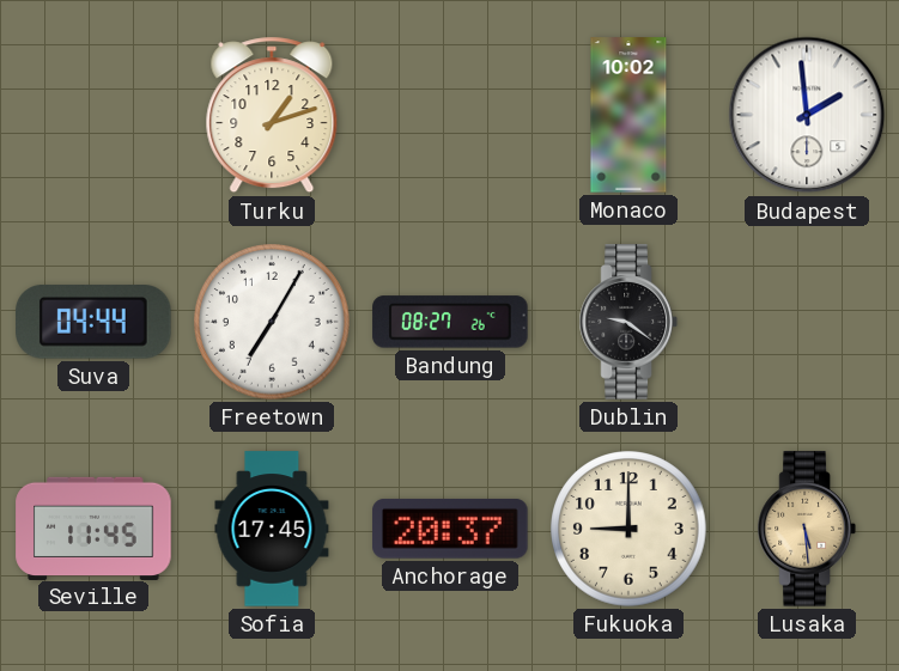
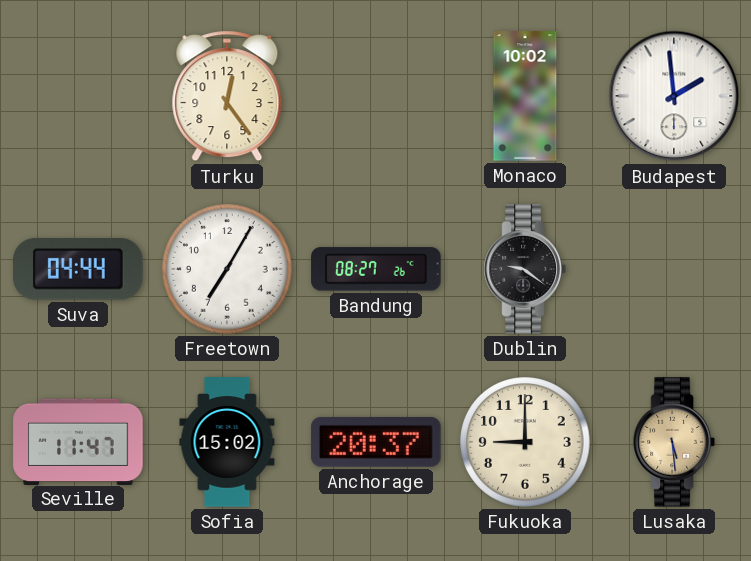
Turku: 1:12 -> 12:24
Seville: 11:45 -> 11:47
Sofia: 17:45 -> 15:02
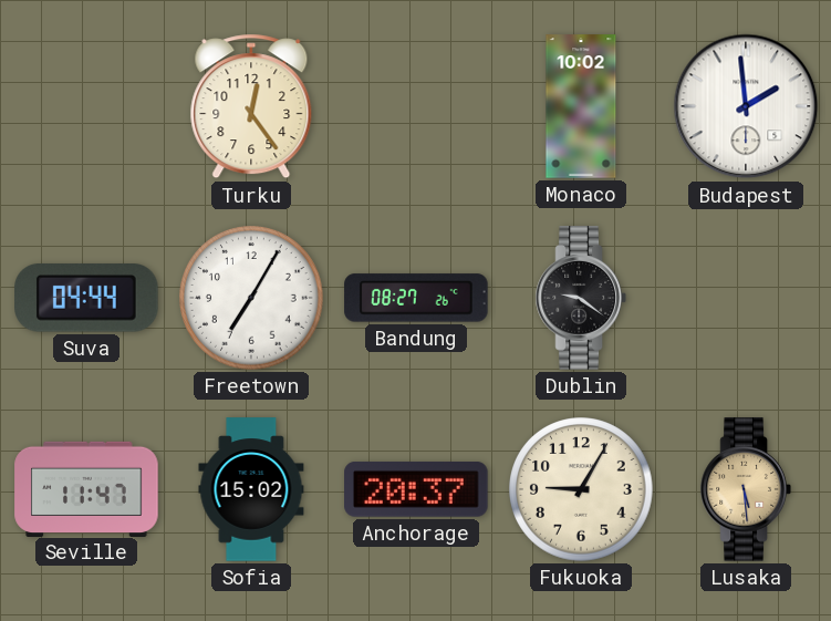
Fukuoka: 9:00 -> 9:05
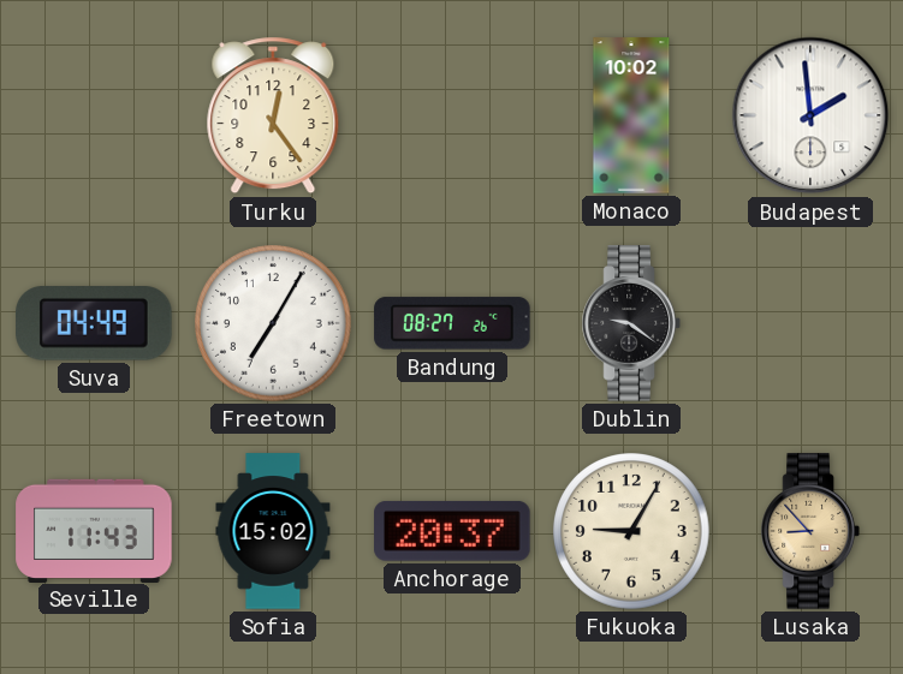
Suva: 04:44 -> 04:49
Seville: 11:47 -> 11:43
Lusaka: 5:29 -> 8:53
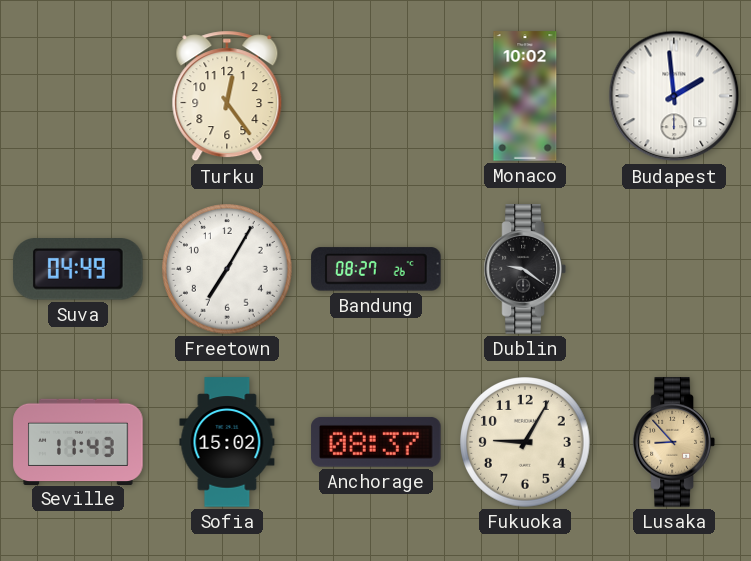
Anchorage: 20:37 -> 08:37
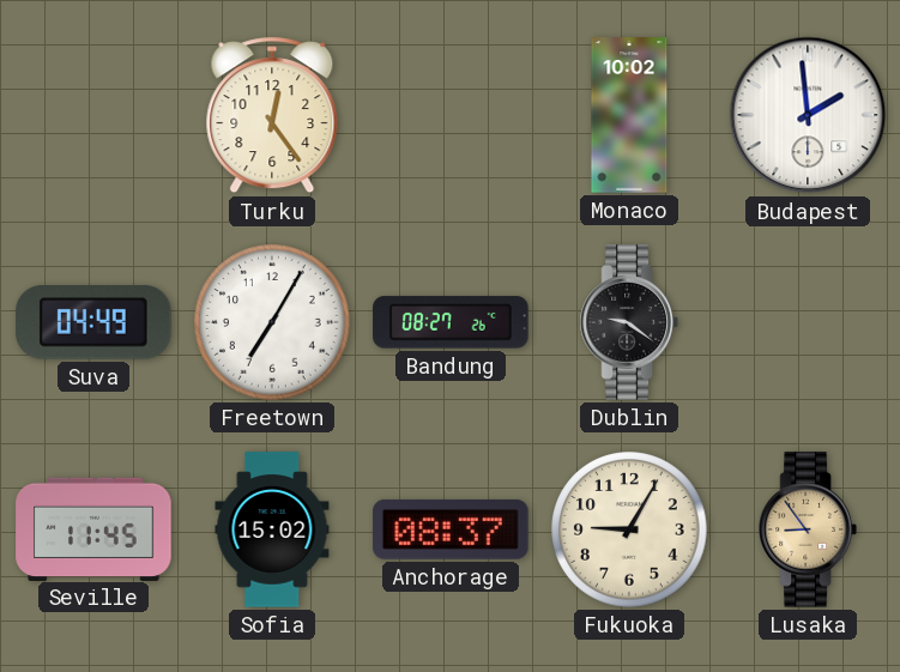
Seville: 11:43 -> 11:45
Lusaka: 8:53 -> 8:54
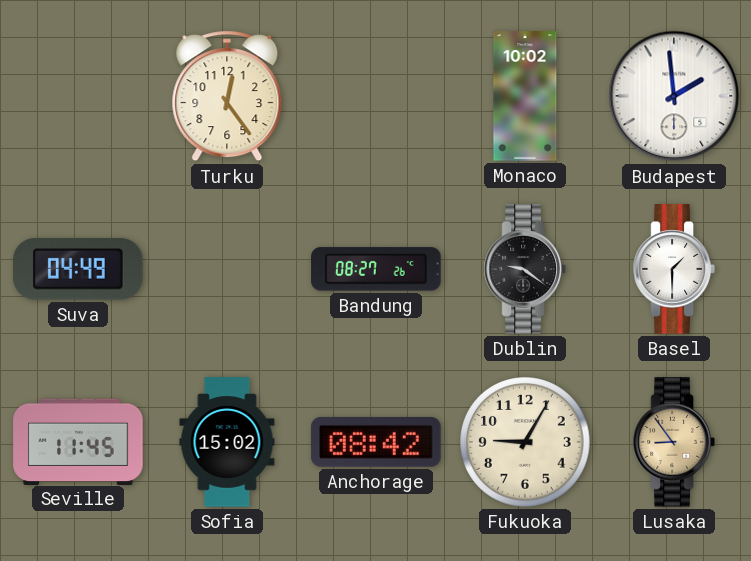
Freetown: 7:05 -> none
Basel: none -> 1:30
Anchorage: 08:37 -> 08:42
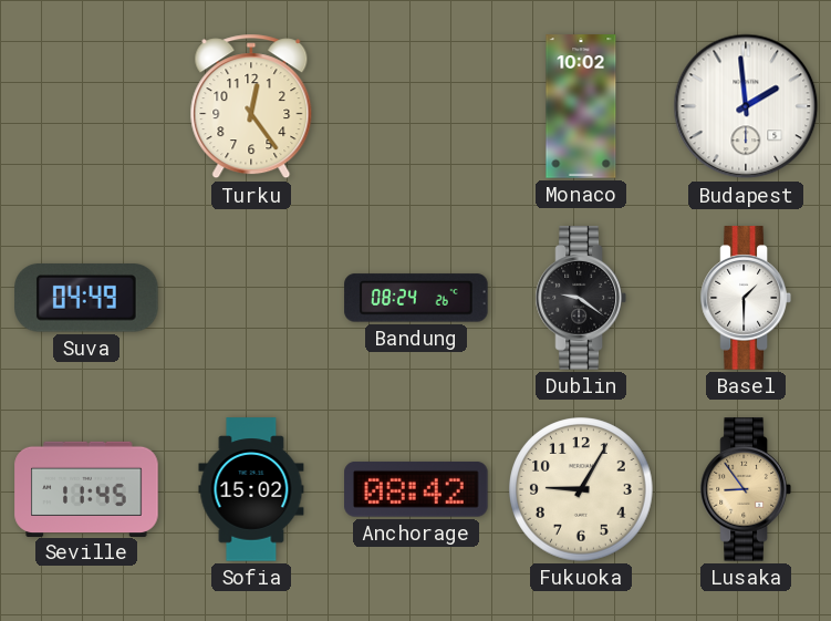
Bandung: 08:27 -> 08:24
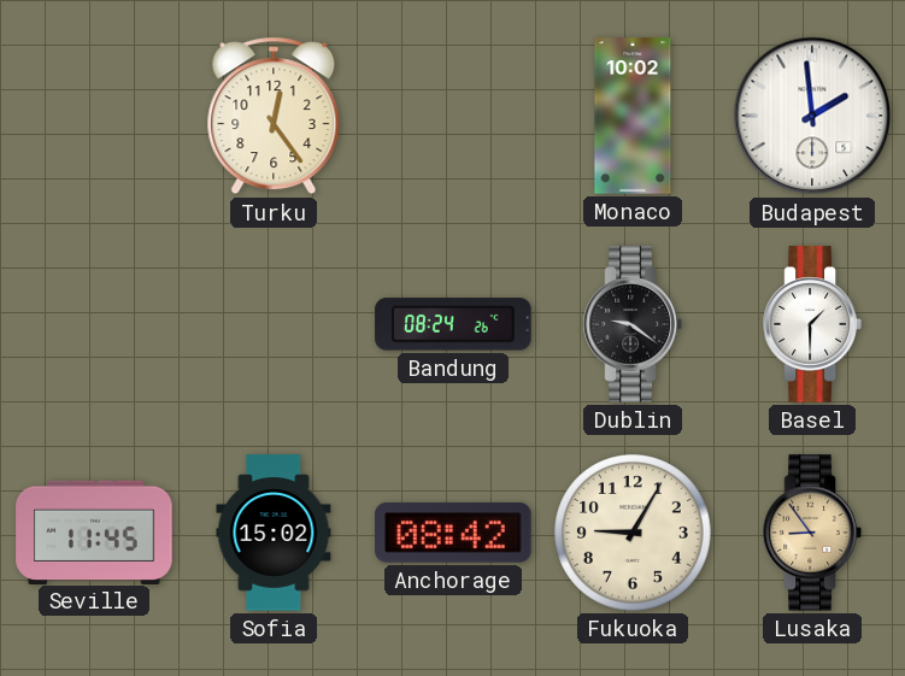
Suva: 04:49 -> none
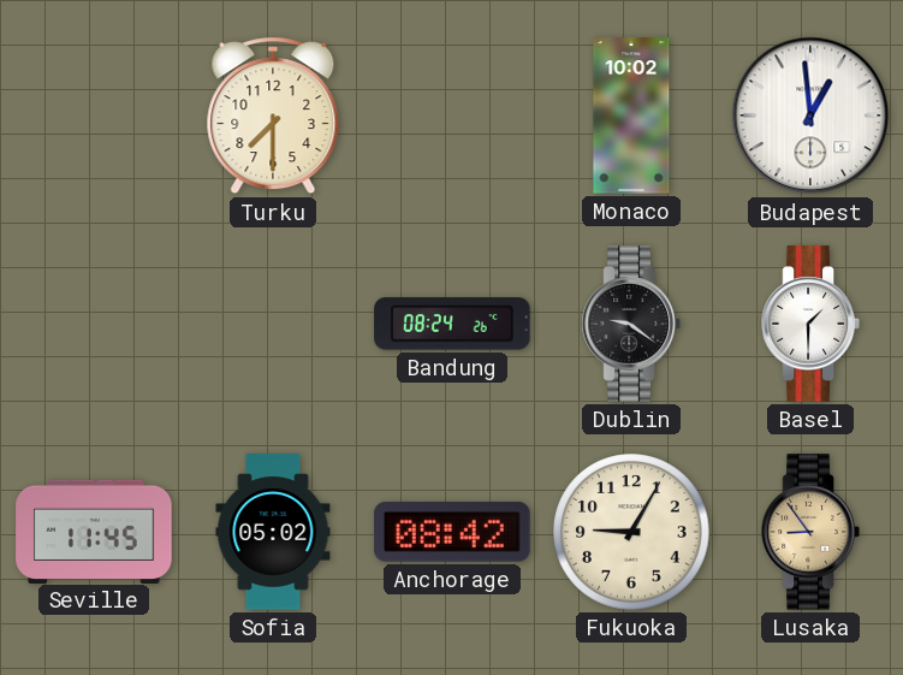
Turku: 12:24 -> 7:30
Budapest: 1:59 -> 12:59
Sofia: 15:02 -> 05:02
